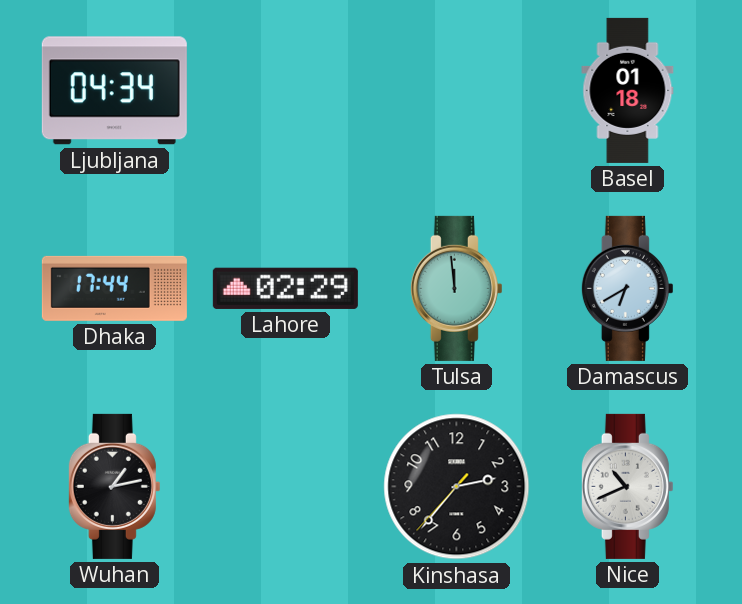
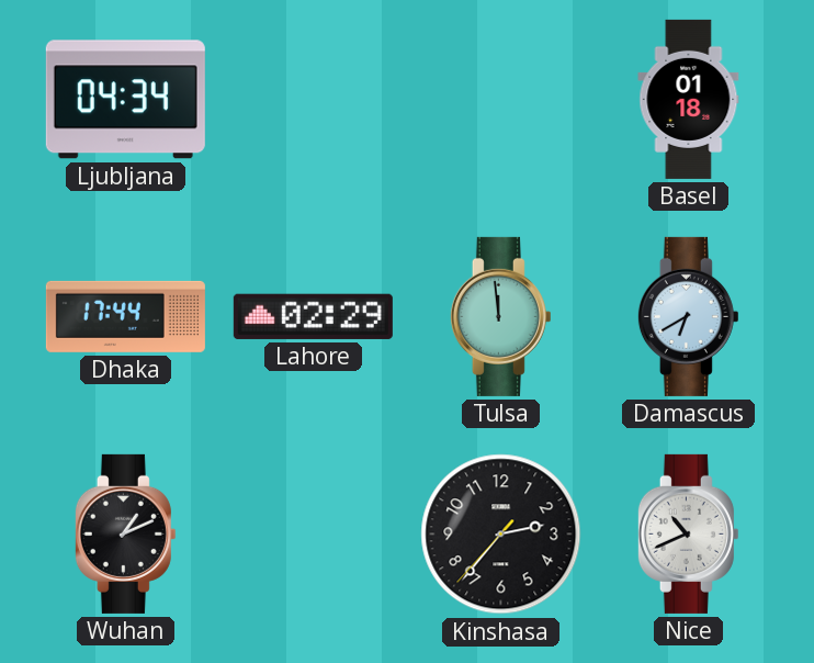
Wuhan: 1:13 -> 1:11
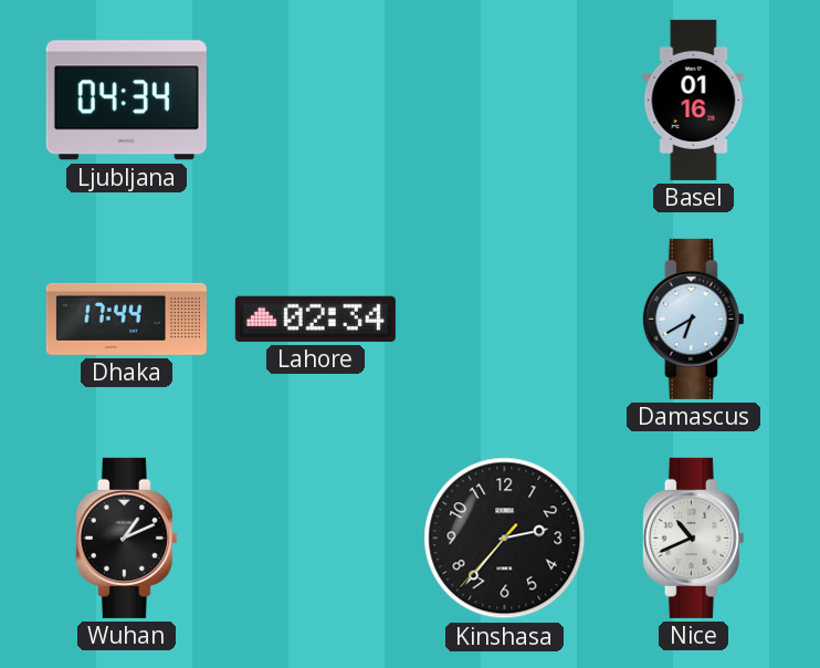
Basel: 01:18 -> 01:16
Lahore: 02:29 -> 02:34
Tulsa: 11:59 -> none
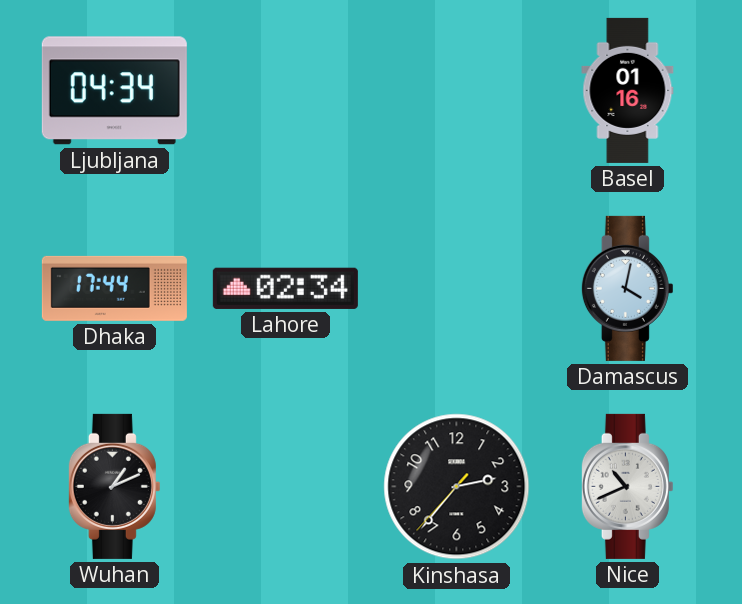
Damascus: 6:40 -> 4:02
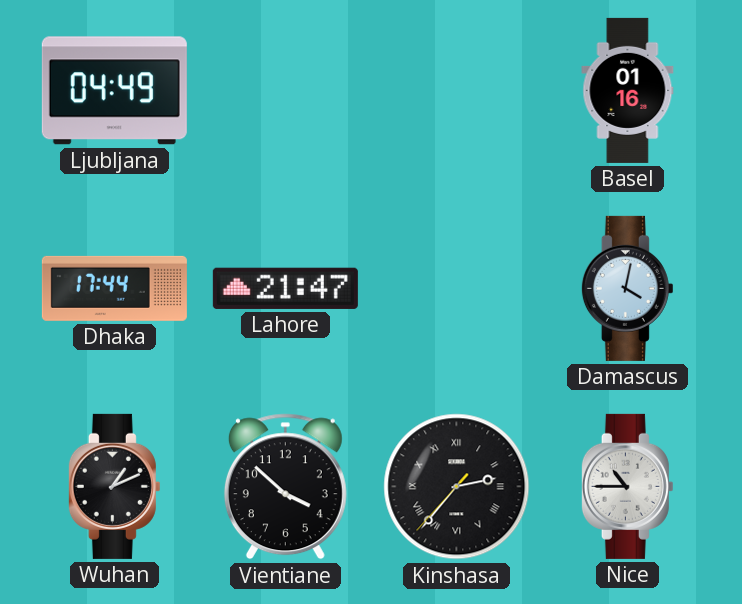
Ljubljana: 04:34 -> 04:49
Lahore: 02:34 -> 21:47
Vientiane: none -> 3:52
Kinshasa numerals: Arabic -> Roman
Nice: 10:41 -> 10:45
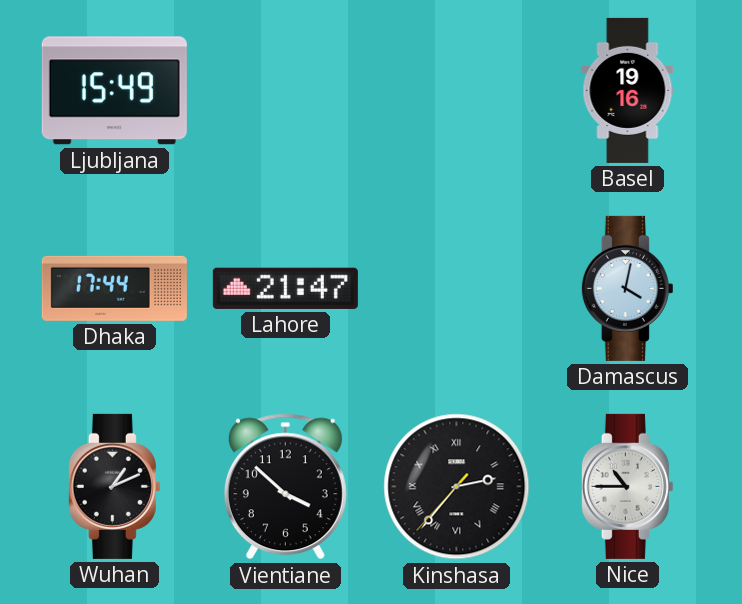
Ljubljana: 04:49 -> 15:49
Basel: 01:16 -> 19:16
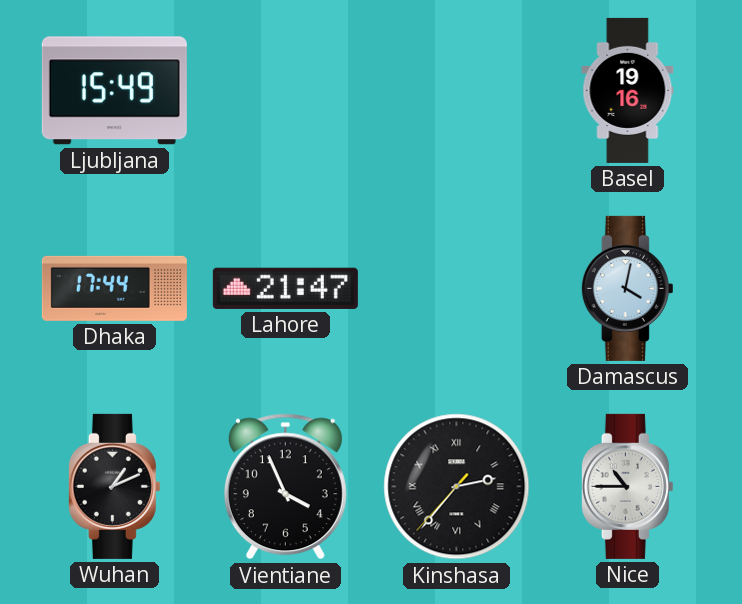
Vientiane: 3:52 -> 3:56
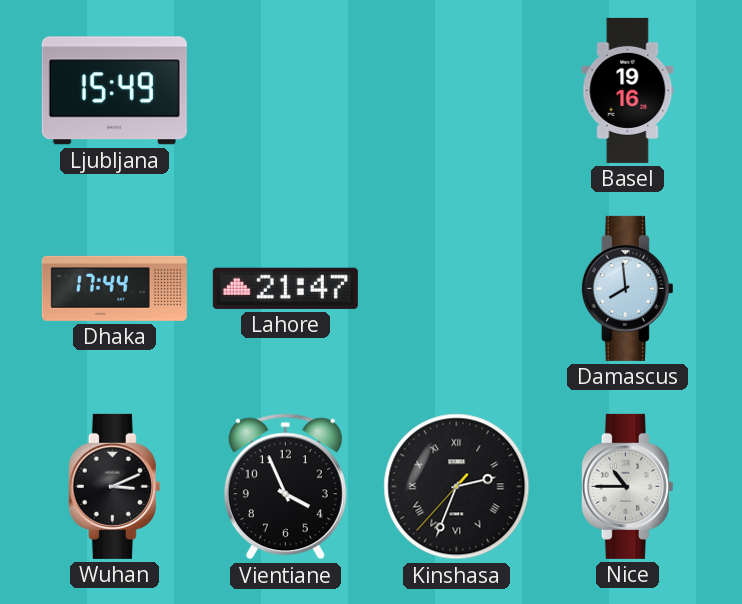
Damascus: 4:02 -> 7:59
Wuhan: 1:11 -> 3:11
Kinshasa: 2:36 -> 2:33
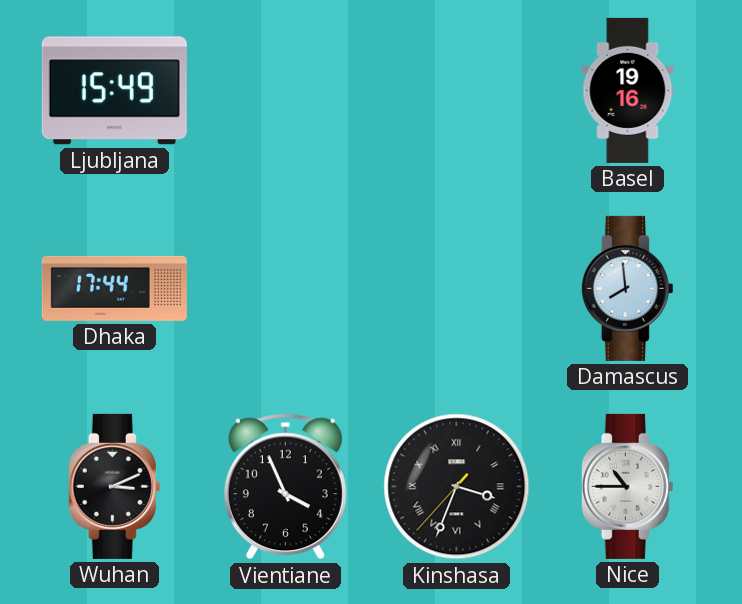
Lahore: 21:47 -> none
Kinshasa: 2:33 -> 3:33
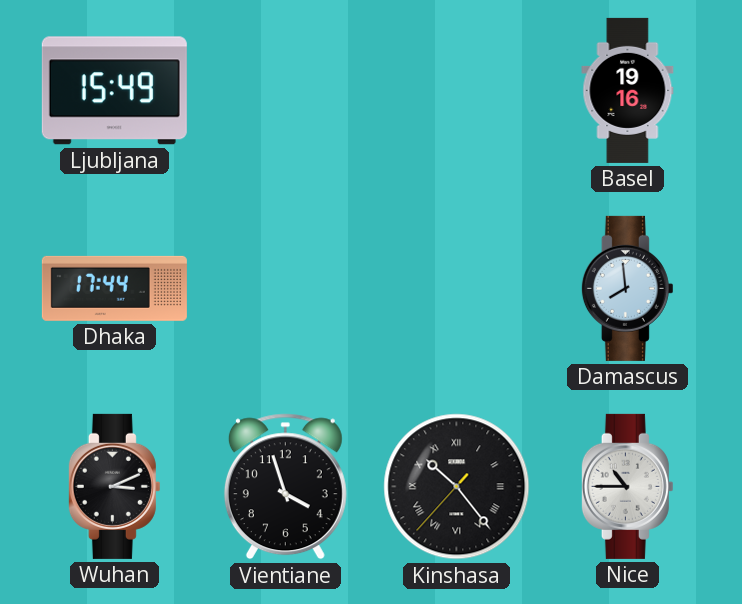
Vientiane: 3:56 -> 3:57
Kinshasa: 3:33 -> 10:23
